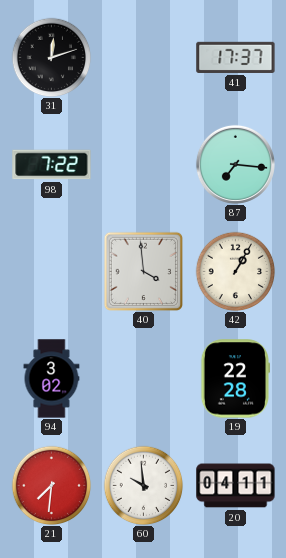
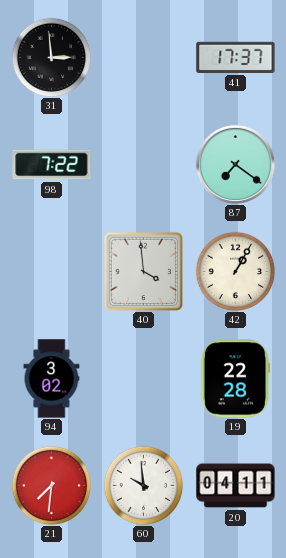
31: 12:12 -> 2:59
87: 7:16 -> 7:21
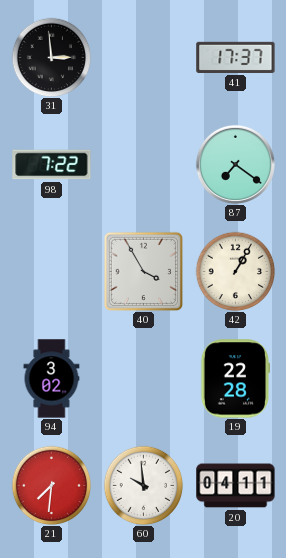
40: 3:59 -> 3:55
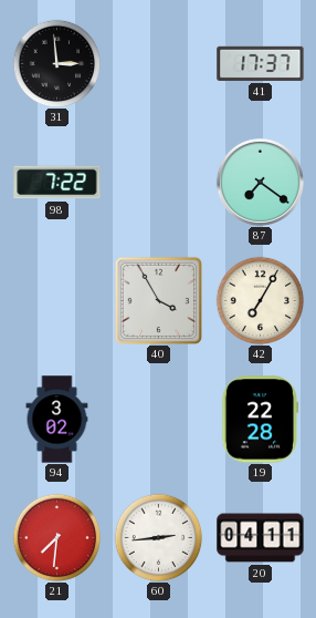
42: 1:05 -> 7:05
60: 9:59 -> 2:44
